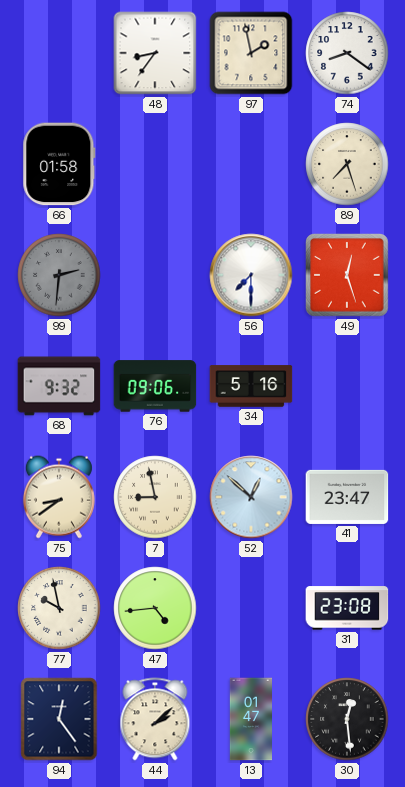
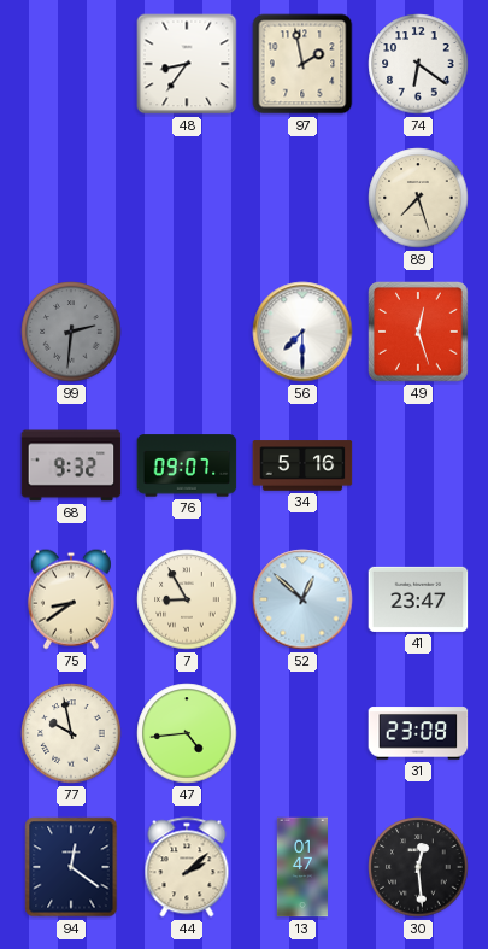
74: 8:21 -> 6:21
66: 01:58 -> none
76: 09:06 -> 09:07
7: 8:58 -> 8:55
94: 12:24 -> 12:21
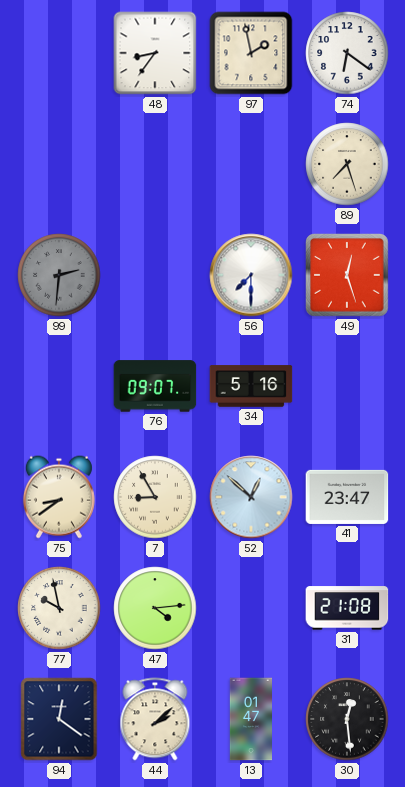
68: 9:32 -> none
47: 4:44 -> 4:14
31: 23:08 -> 21:08
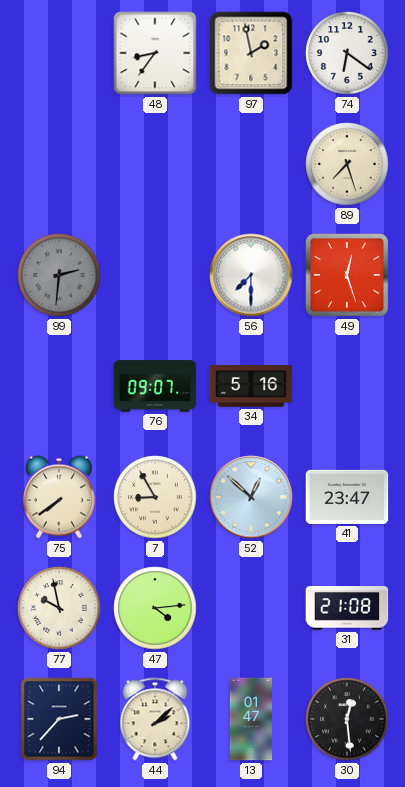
75: 8:39 -> 7:39
94: 12:21 -> 2:37
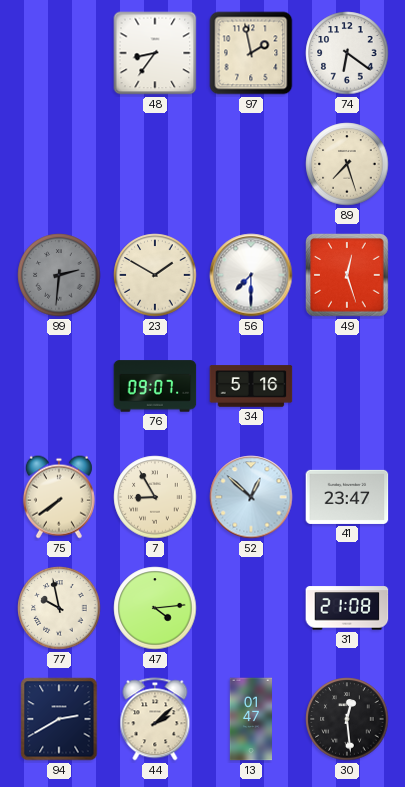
23: none -> 1:50
94: 2:37 -> 2:40
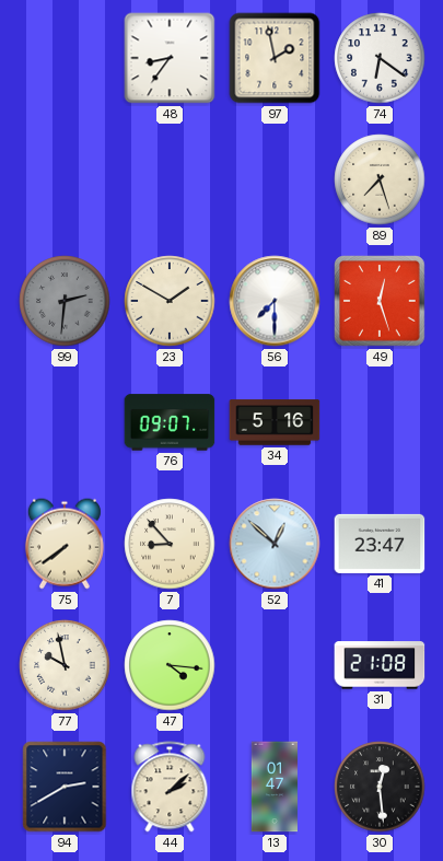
7: 8:55 -> 8:53
47: 4:14 -> 4:16
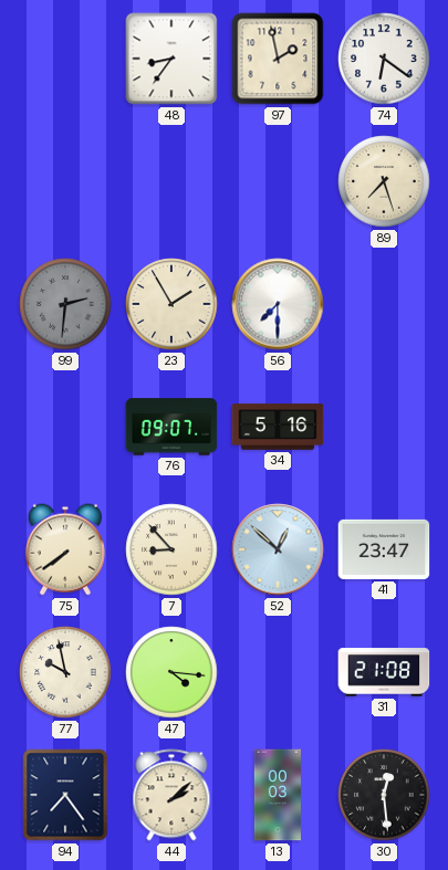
23: 1:50 -> 1:55
49: 12:27 -> none
94: 2:40 -> 7:24
13: 01:47 -> 00:03
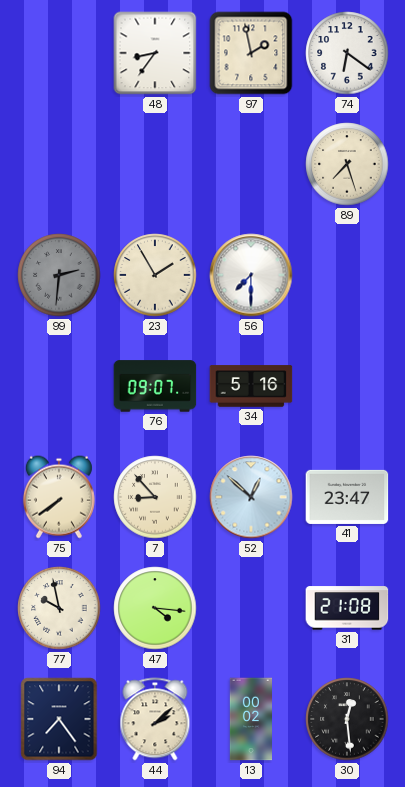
13: 00:03 -> 00:02
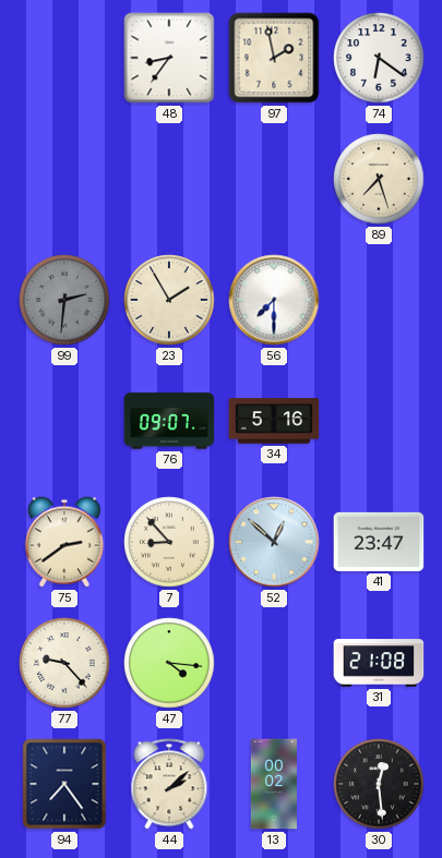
75: 7:39 -> 2:39
77: 9:58 -> 9:23
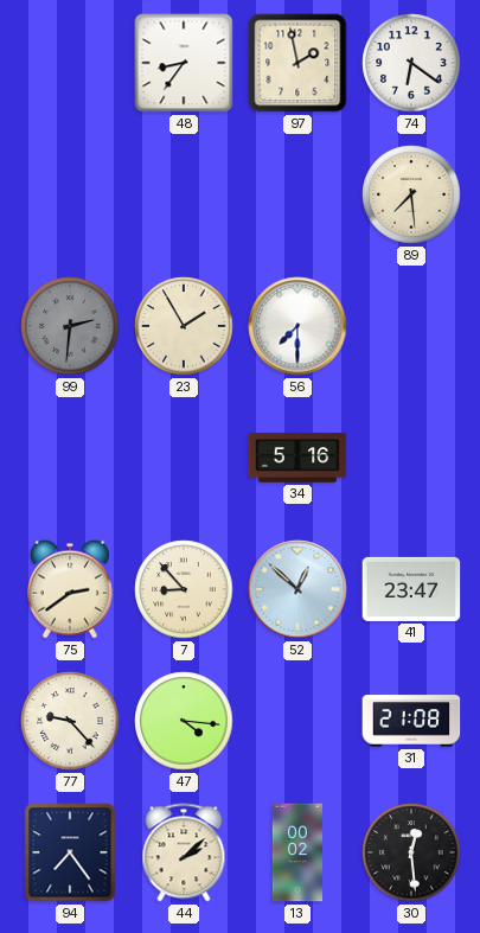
89: 7:27 -> 7:29
76: 09:07 -> none
